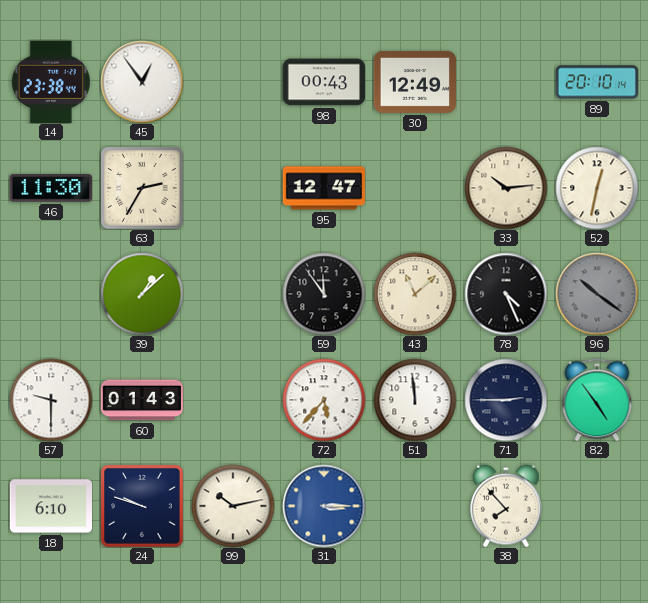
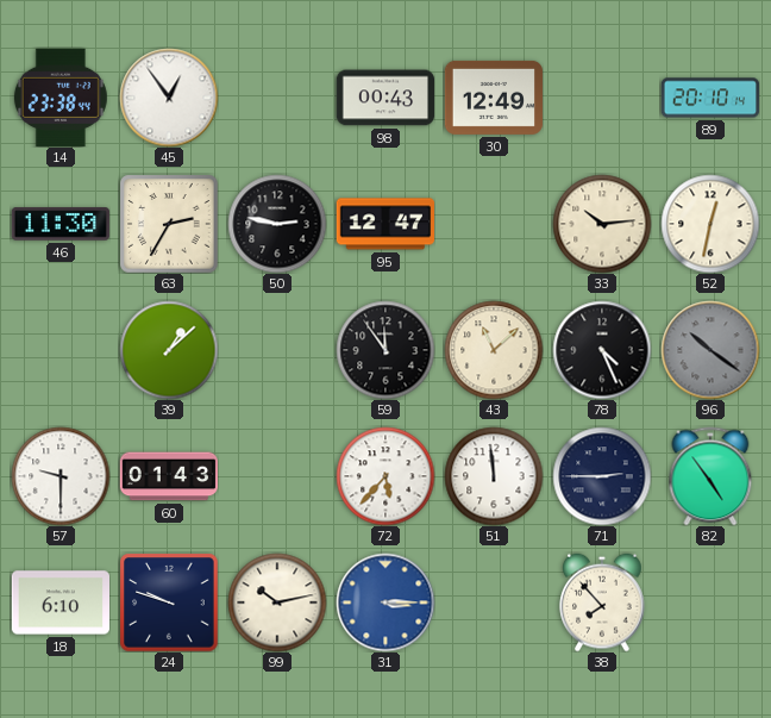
50: none -> 2:47
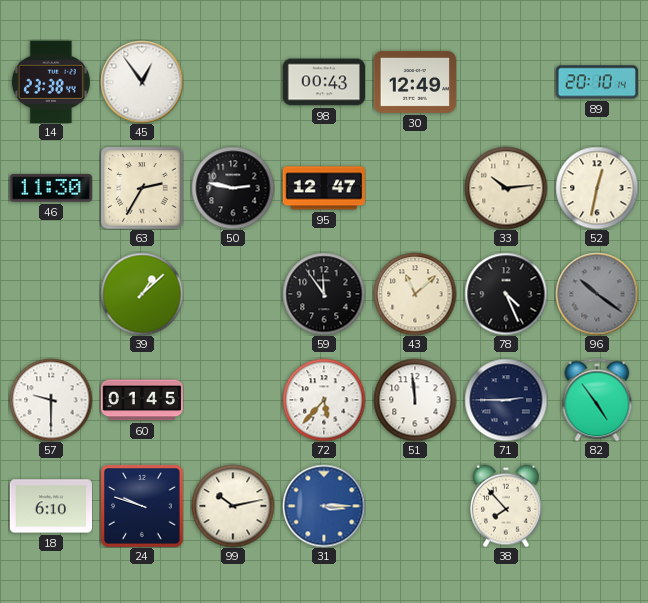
60: 01:43 -> 01:45
